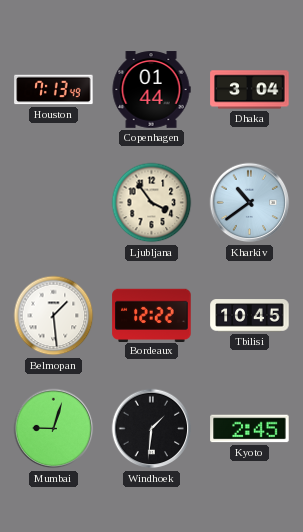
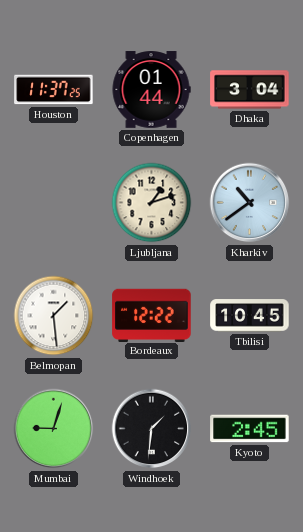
Houston: 7:13 -> 11:37
Ljubljana: 3:54 -> 1:12
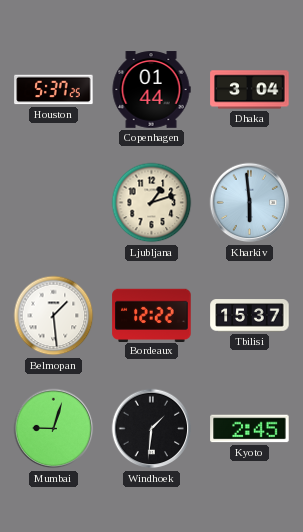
Houston: 11:37 -> 5:37
Kharkiv: 10:39 -> 5:59
Tbilisi: 10:45 -> 15:37
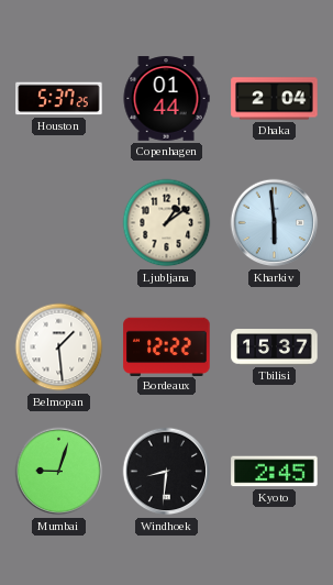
Dhaka: 3:04 -> 2:04
Ljubljana: 1:12 -> 1:09
Windhoek: 1:31 -> 8:31
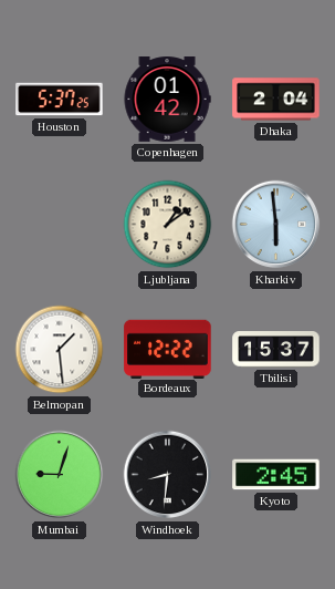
Copenhagen: 01:44 -> 01:42
